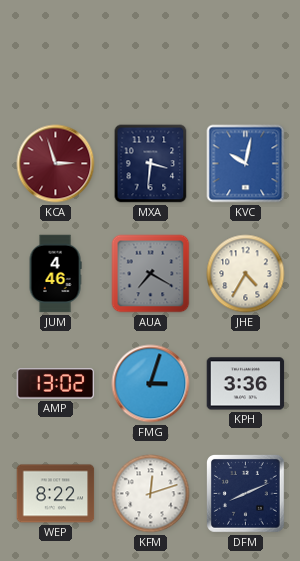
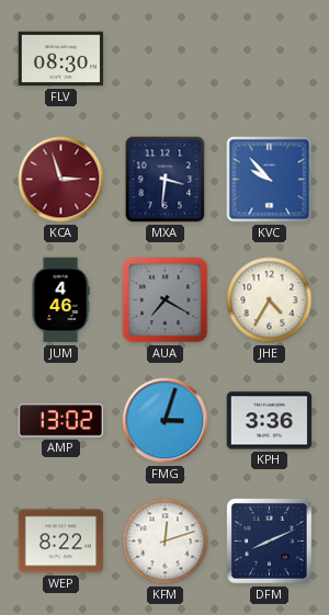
FLV: none -> 08:30
KVC: 10:02 -> 9:53
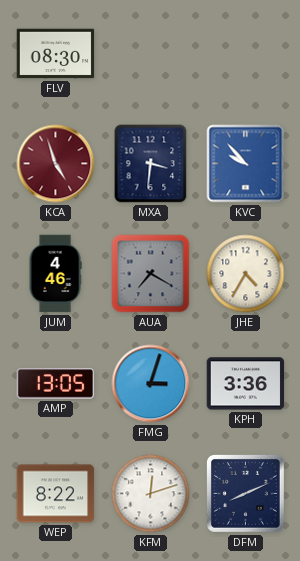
KCA: 2:57 -> 4:57
AMP: 13:02 -> 13:05
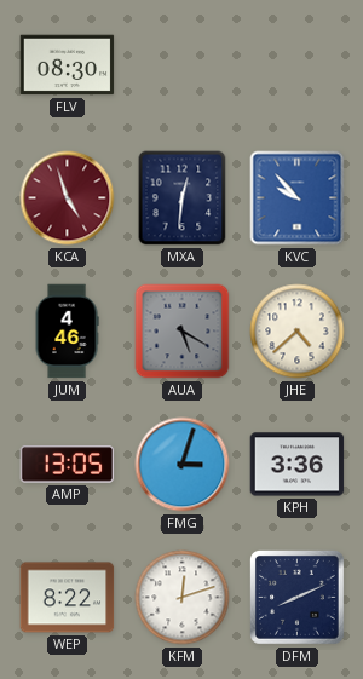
MXA: 3:31 -> 12:31
AUA: 7:20 -> 5:20
JHE: 4:35 -> 4:38
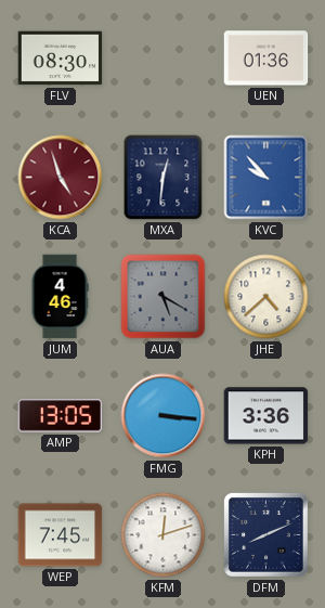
UEN: none -> 01:36
FMG: 3:03 -> 3:16
WEP: 8:22 -> 7:45
